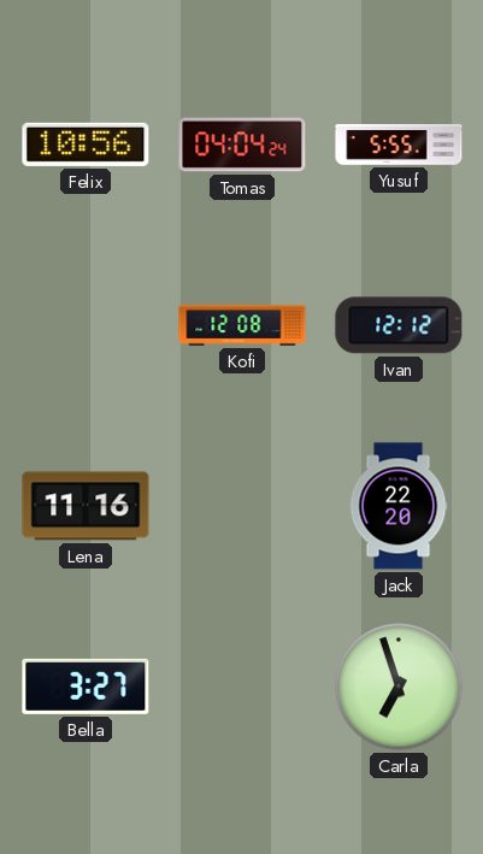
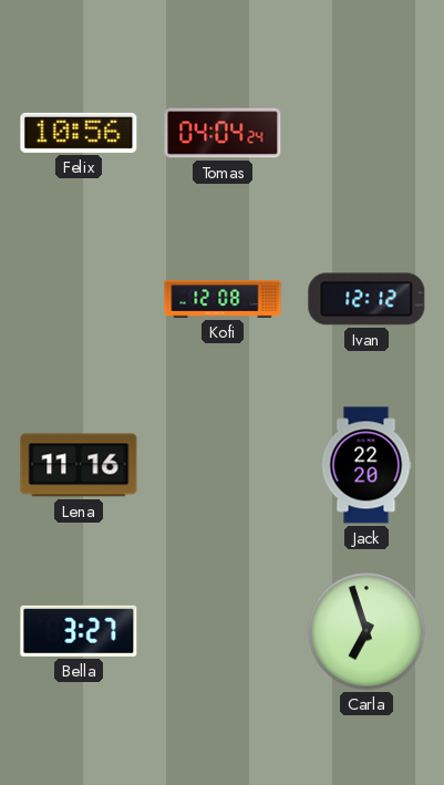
Yusuf: 5:55 -> none
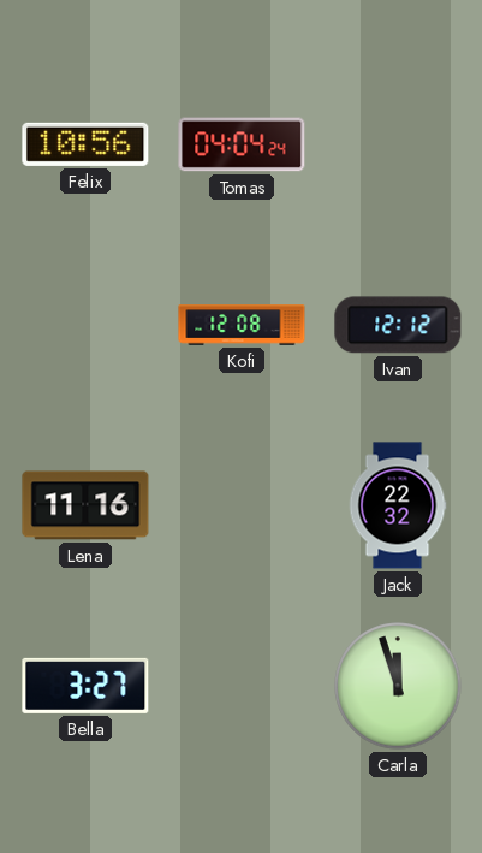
Jack: 22:20 -> 22:32
Carla: 6:57 -> 11:57
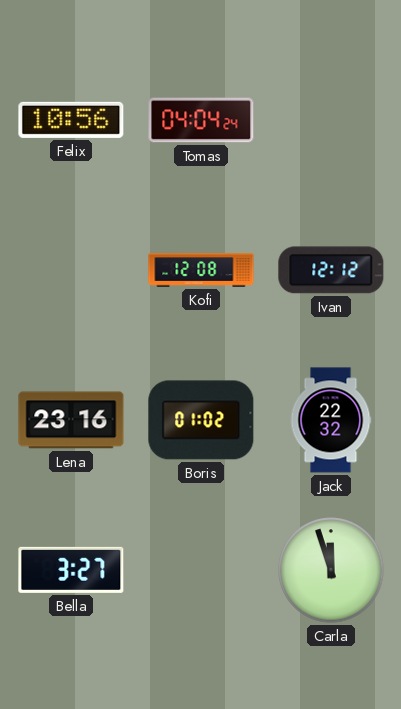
Lena: 11:16 -> 23:16
Boris: none -> 01:02
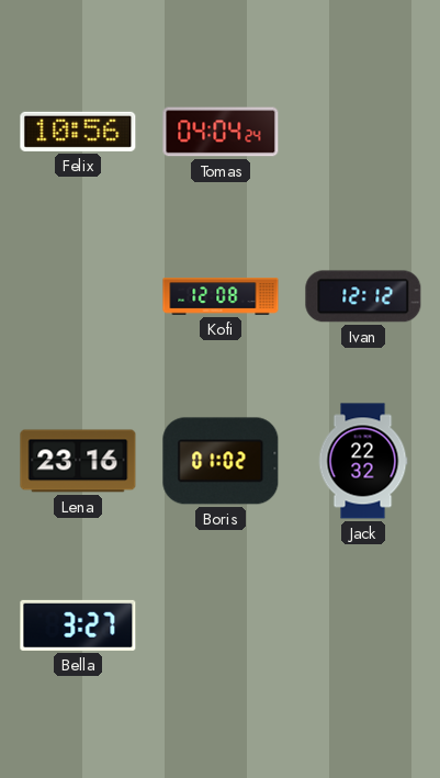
Carla: 11:57 -> none
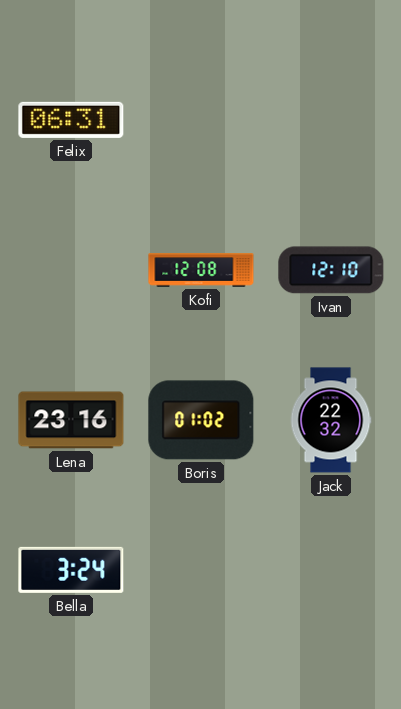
Felix: 10:56 -> 06:31
Tomas: 04:04 -> none
Ivan: 12:12 -> 12:10
Bella: 3:27 -> 3:24
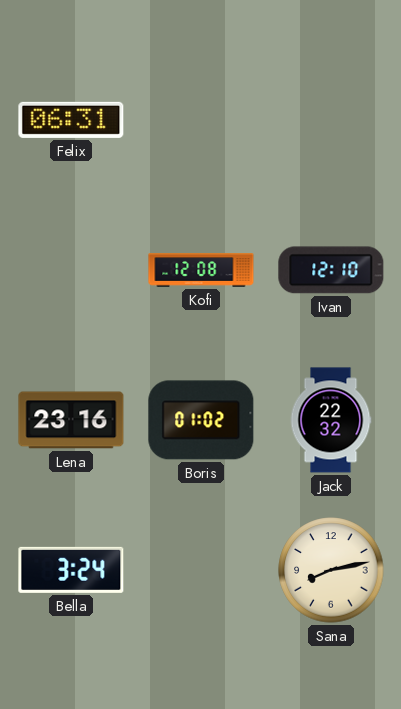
Sana: none -> 8:13
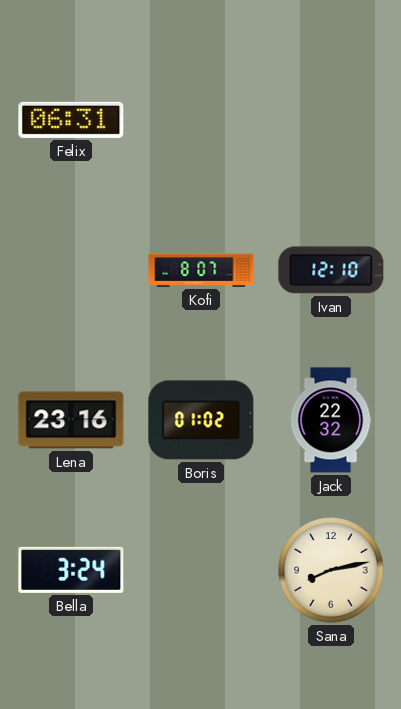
Kofi: 12:08 -> 8:07
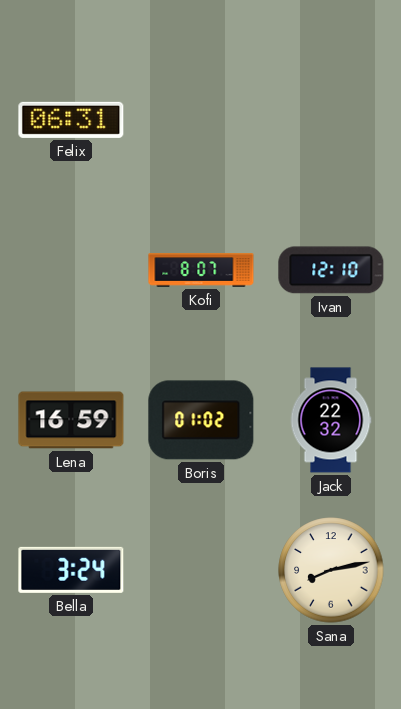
Lena: 23:16 -> 16:59
